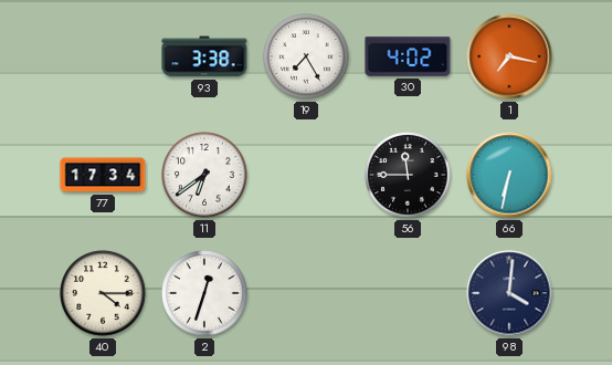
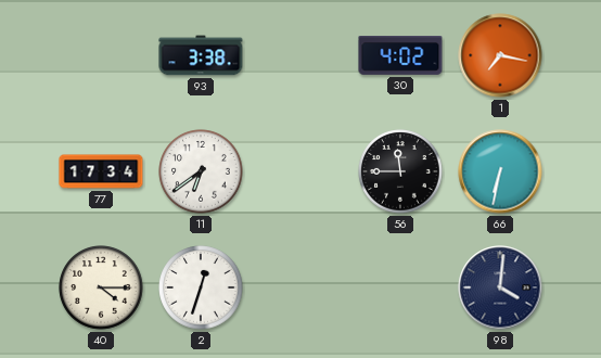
19: 7:25 -> none
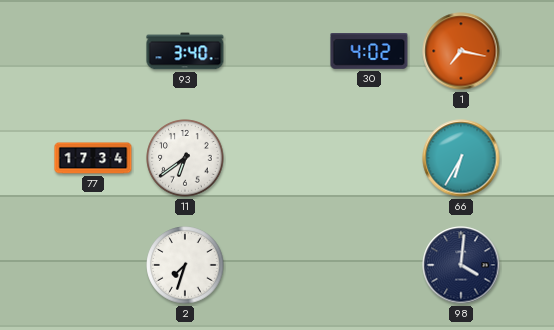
93: 3:38 -> 3:40
56: 11:45 -> none
66: 6:32 -> 6:35
40: 4:15 -> none
2: 12:33 -> 7:33
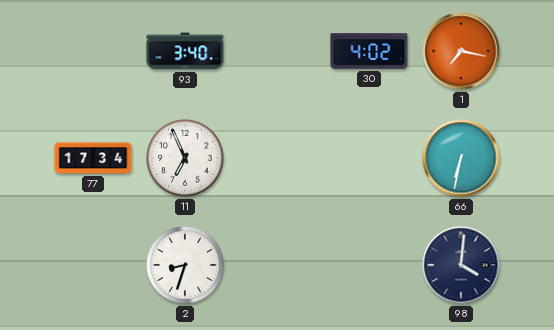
11: 6:39 -> 6:56
66: 6:35 -> 6:32
2: 7:33 -> 8:33
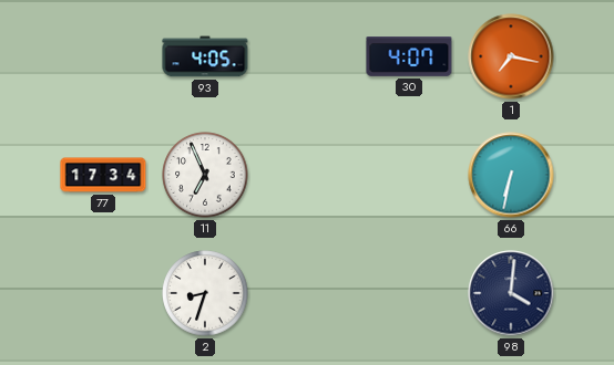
93: 3:40 -> 4:05
30: 4:02 -> 4:07
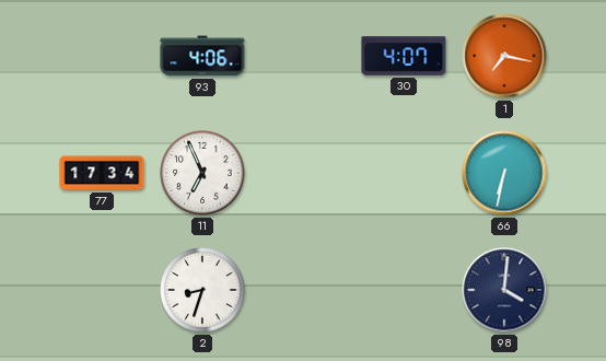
93: 4:05 -> 4:06
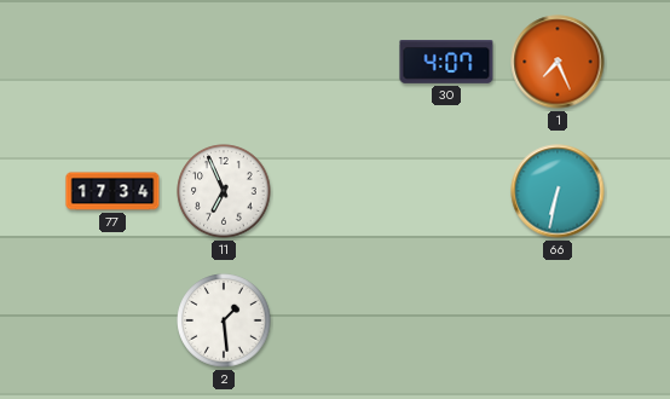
93: 4:06 -> none
1: 7:17 -> 7:26
2: 8:33 -> 1:29
98: 4:01 -> none
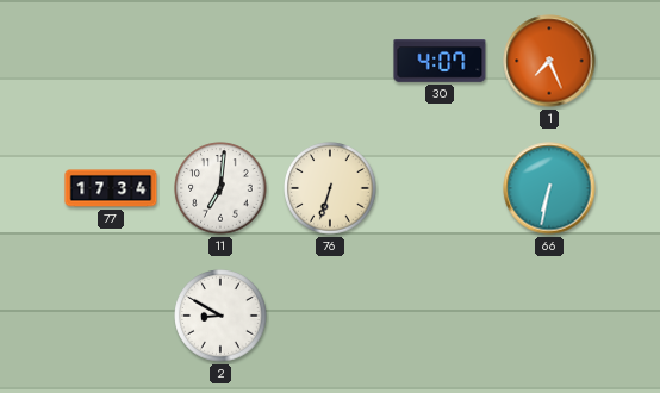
11: 6:56 -> 7:01
76: none -> 6:33
2: 1:29 -> 8:50
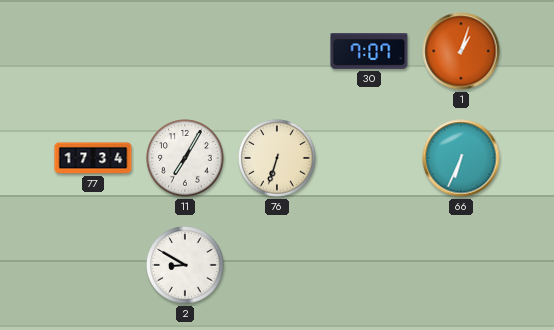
30: 4:07 -> 7:07
1: 7:26 -> 1:03
11: 7:01 -> 7:05
66: 6:32 -> 6:34
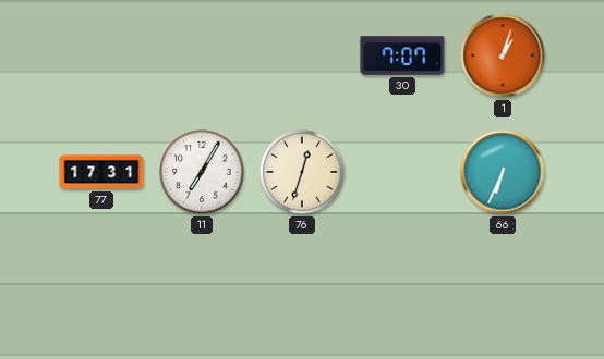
77: 17:34 -> 17:31
76: 6:33 -> 12:33
2: 8:50 -> none
